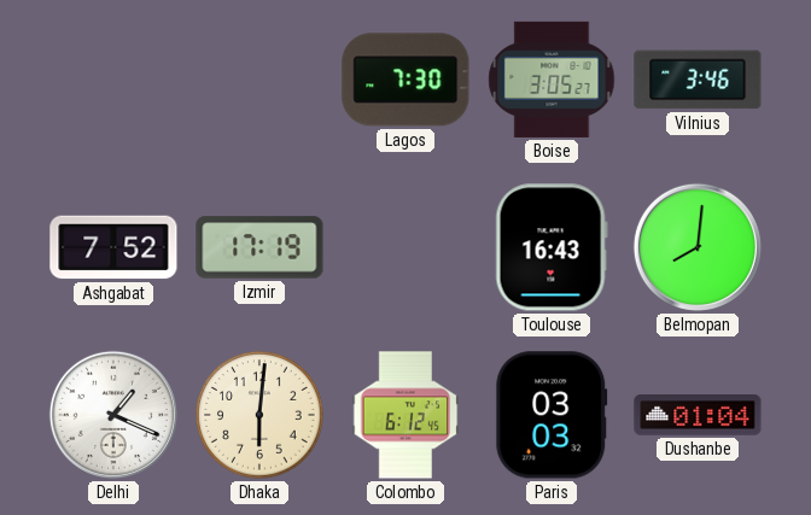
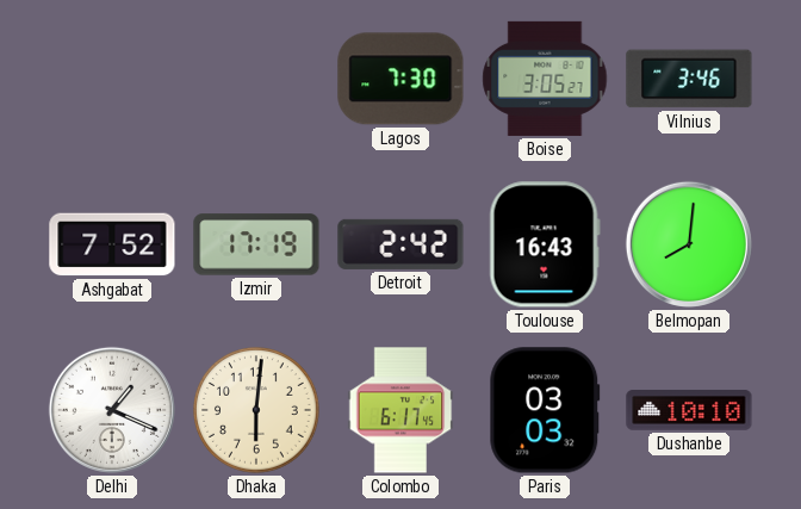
Detroit: none -> 2:42
Colombo: 6:12 -> 6:17
Dushanbe: 01:04 -> 10:10
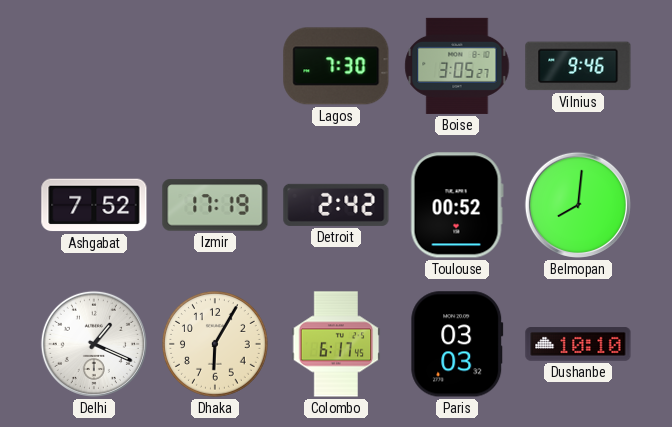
Vilnius: 3:46 -> 9:46
Toulouse: 16:43 -> 00:52
Dhaka: 6:01 -> 6:05
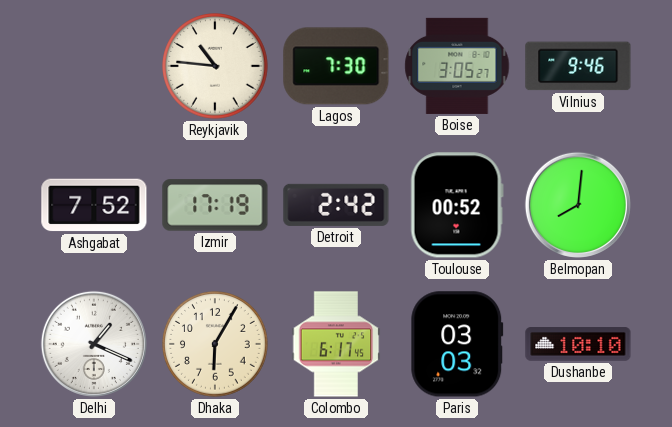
Reykjavik: none -> 10:46
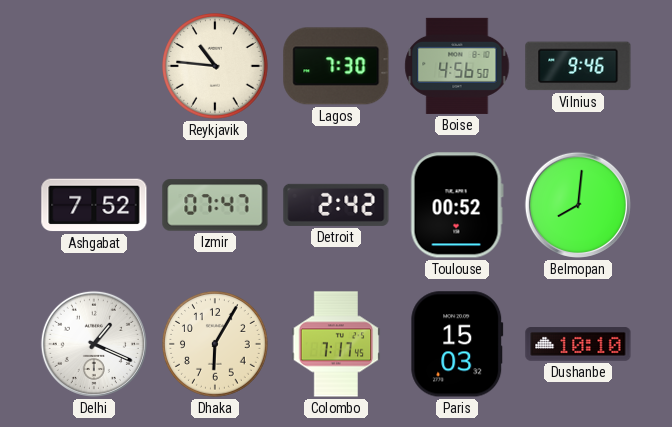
Boise: 3:05 -> 4:56
Izmir: 17:19 -> 07:47
Colombo: 6:17 -> 7:17
Paris: 03:03 -> 15:03
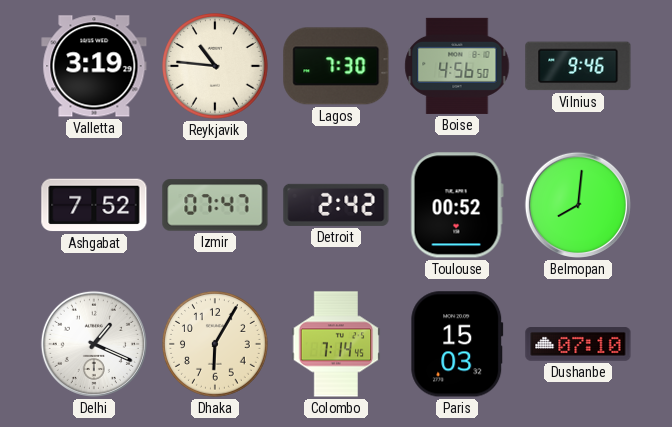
Valletta: none -> 3:19
Colombo: 7:17 -> 7:14
Dushanbe: 10:10 -> 07:10
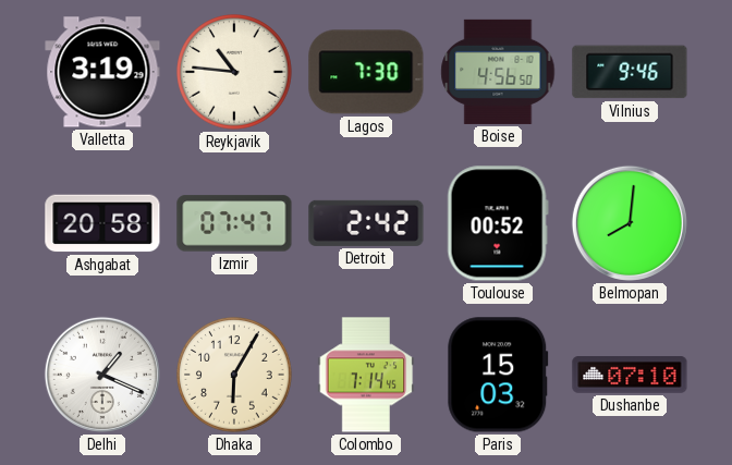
Ashgabat: 7:52 -> 20:58
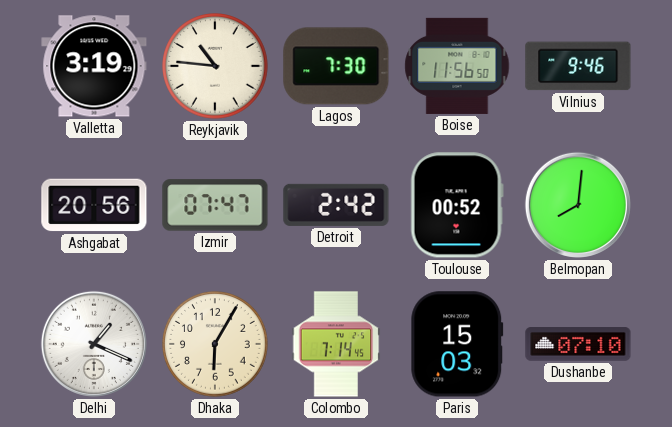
Boise: 4:56 -> 11:56
Ashgabat: 20:58 -> 20:56
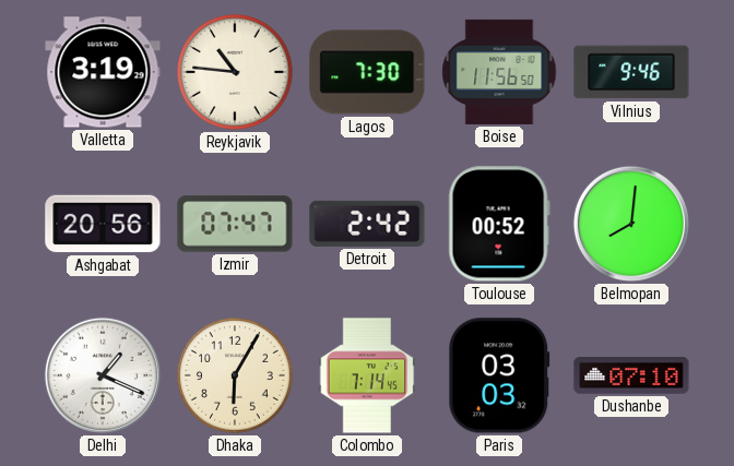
Paris: 15:03 -> 03:03
